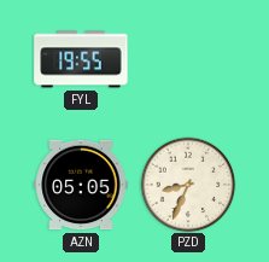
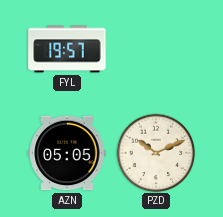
FYL: 19:55 -> 19:57
PZD: 8:34 -> 10:11
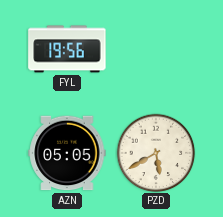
FYL: 19:57 -> 19:56
PZD: 10:11 -> 5:40
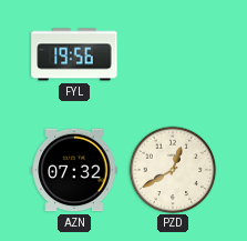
AZN: 05:05 -> 07:32
PZD: 5:40 -> 12:40
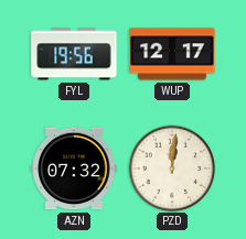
WUP: none -> 12:17
PZD: 12:40 -> 12:01
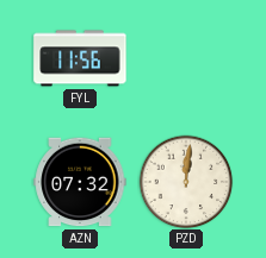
FYL: 19:56 -> 11:56
WUP: 12:17 -> none
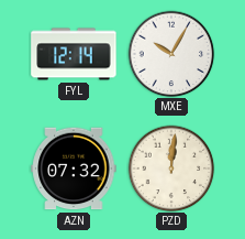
FYL: 11:56 -> 12:14
MXE: none -> 10:05
